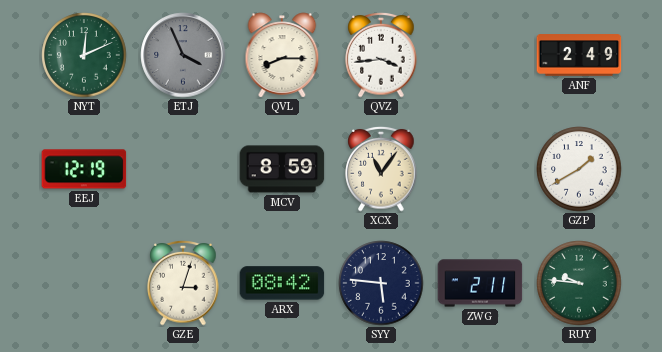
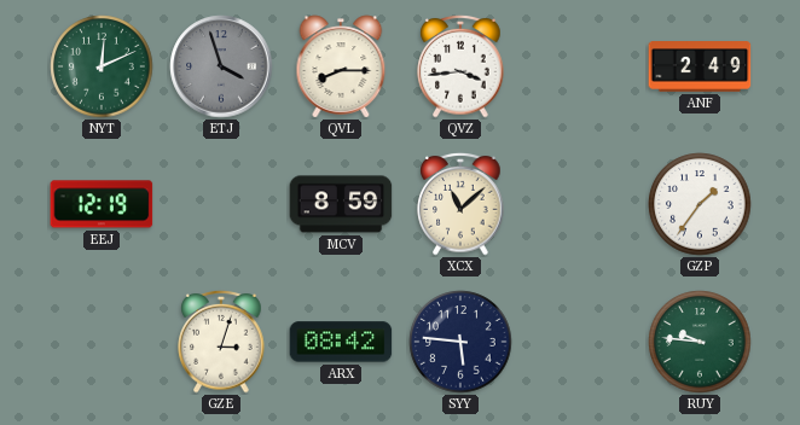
ETJ: 3:56 -> 3:57
XCX: 11:06 -> 11:08
GZP: 1:40 -> 1:36
ZWG: 2:11 -> none
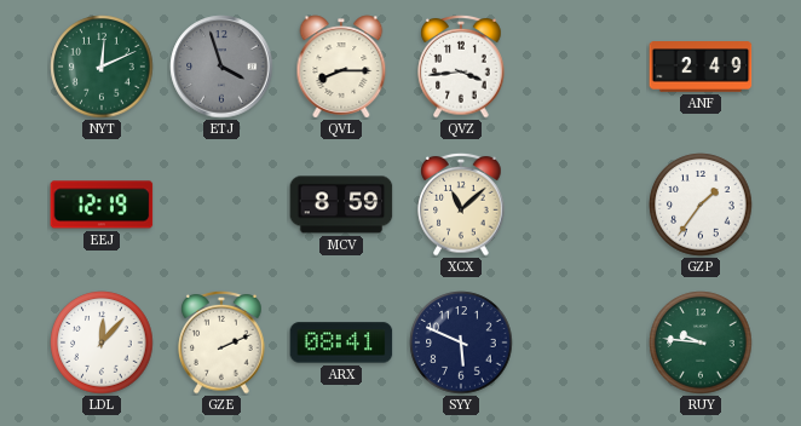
LDL: none -> 12:07
GZE: 3:03 -> 2:11
ARX: 08:42 -> 08:41
SYY: 5:46 -> 5:49
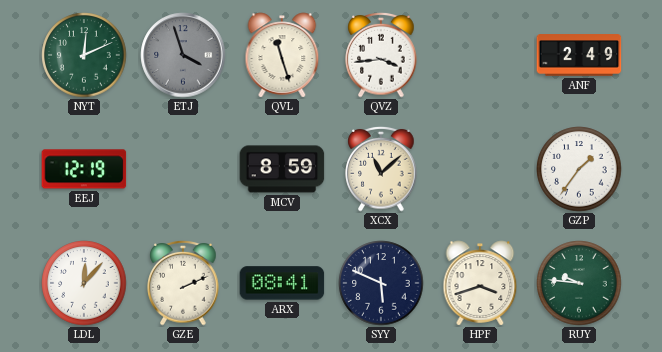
QVL: 8:15 -> 11:27
HPF: none -> 3:42
